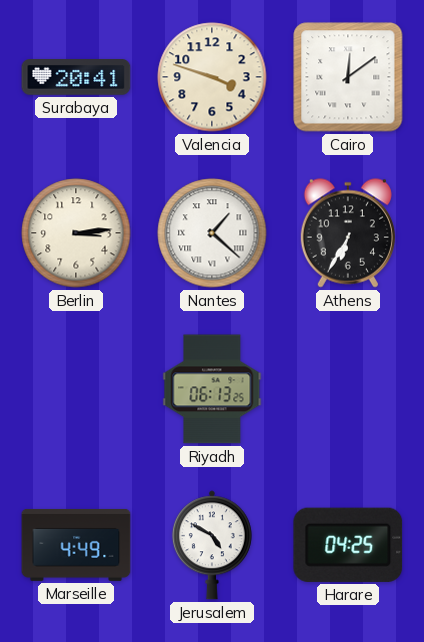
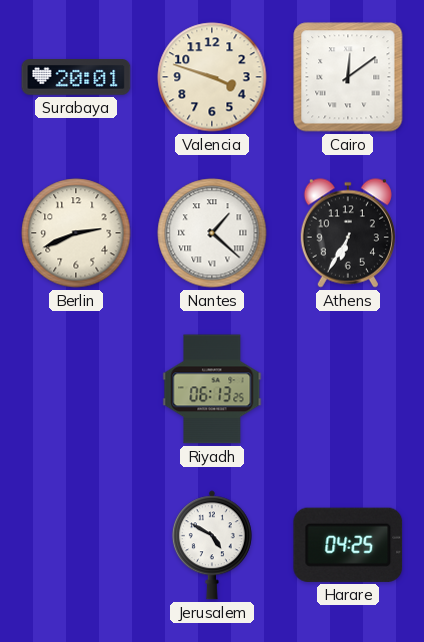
Surabaya: 20:41 -> 20:01
Berlin: 3:14 -> 2:41
Marseille: 4:49 -> none
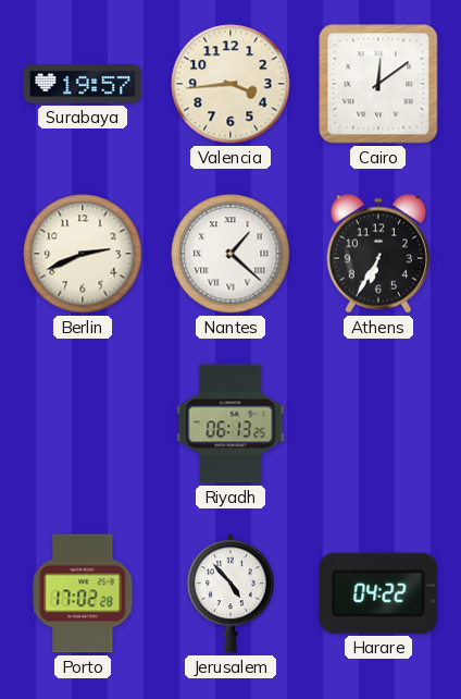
Surabaya: 20:01 -> 19:57
Valencia: 3:48 -> 3:44
Porto: none -> 17:02
Jerusalem: 4:50 -> 4:53
Harare: 04:25 -> 04:22
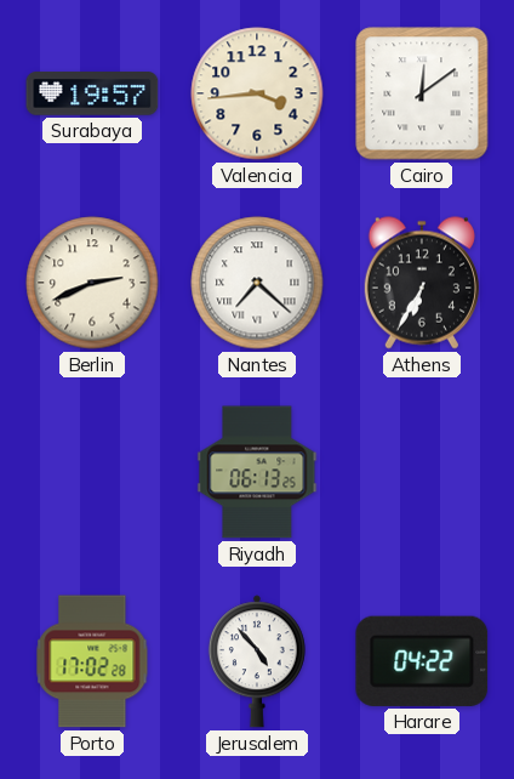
Nantes: 1:22 -> 7:22
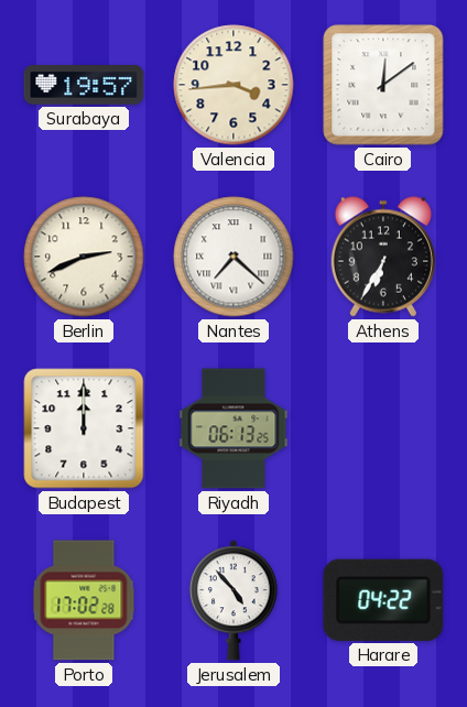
Budapest: none -> 12:00
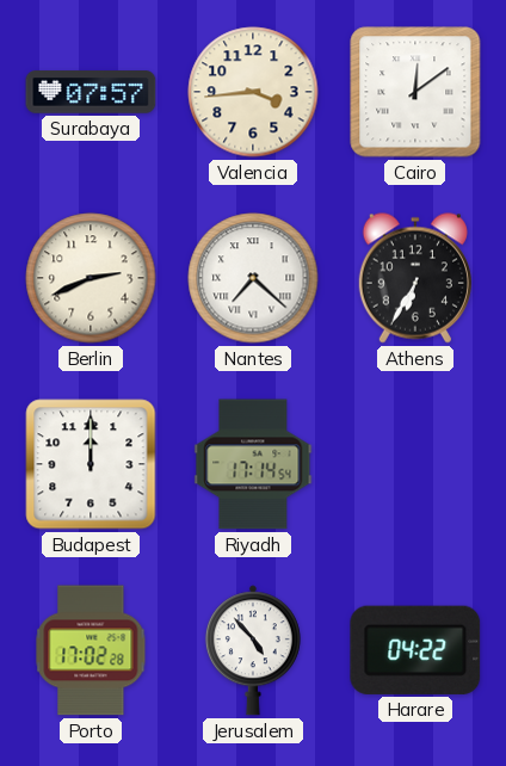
Surabaya: 19:57 -> 07:57
Riyadh: 06:13 -> 17:14
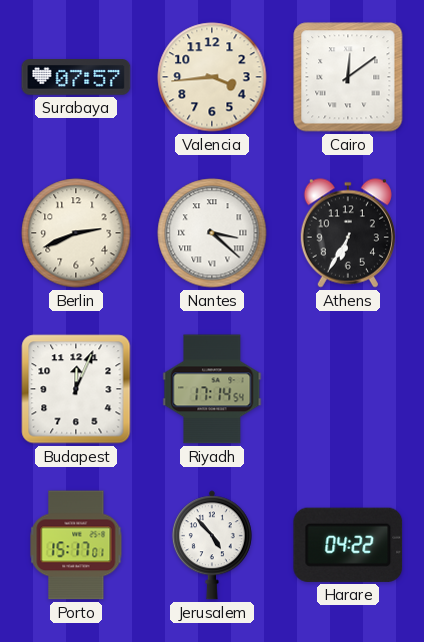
Nantes: 7:22 -> 3:22
Budapest: 12:00 -> 12:04
Porto: 17:02 -> 15:17
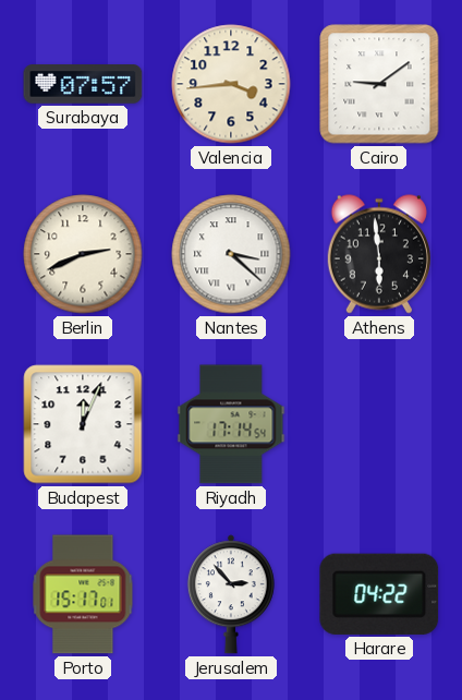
Cairo: 12:09 -> 9:09
Athens: 6:35 -> 5:59
Jerusalem: 4:53 -> 2:53
